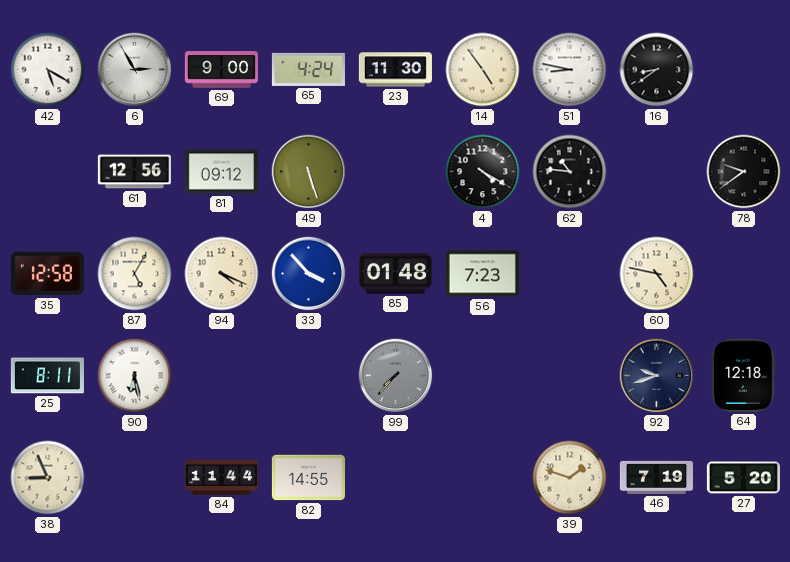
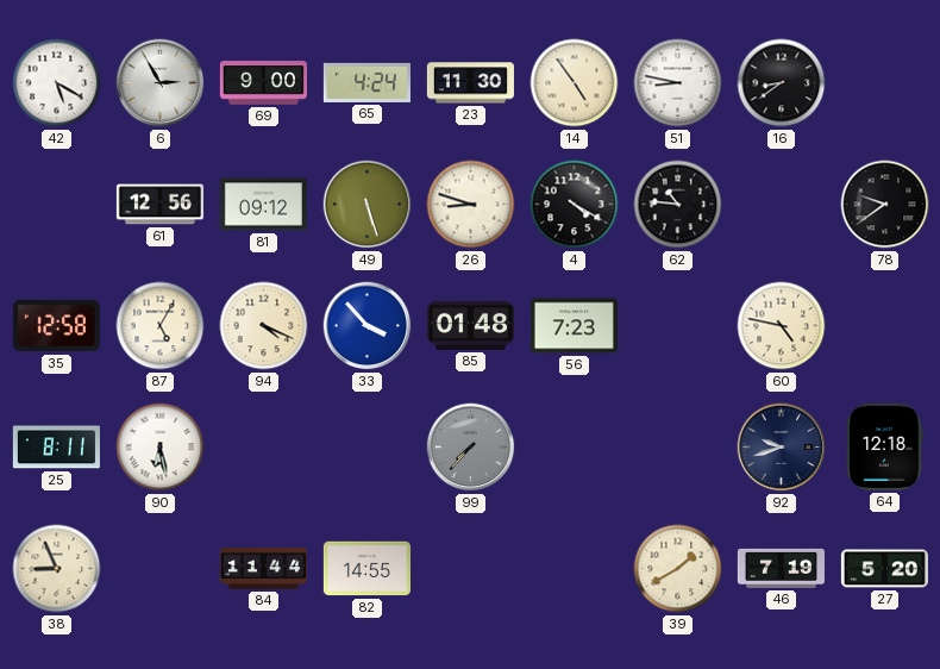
26: none -> 8:48
39: 1:48 -> 1:40
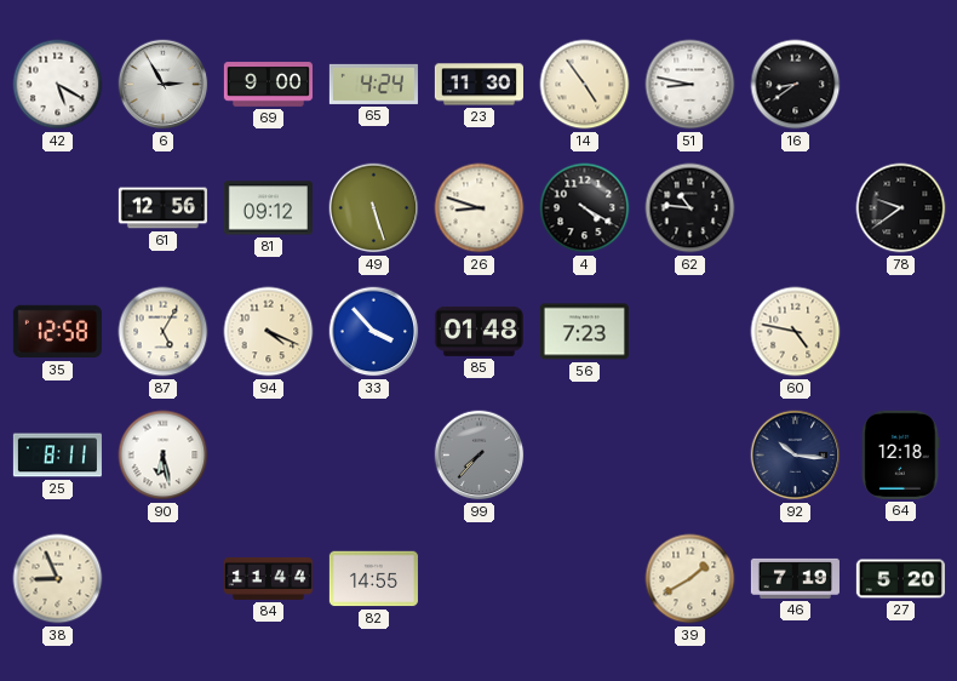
92: 9:42 -> 10:16
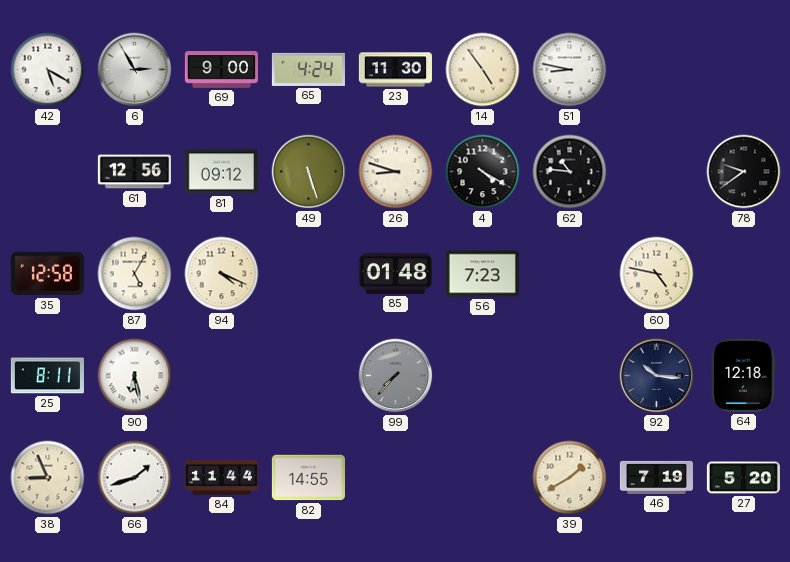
16: 8:39 -> none
33: 3:53 -> none
66: none -> 1:42
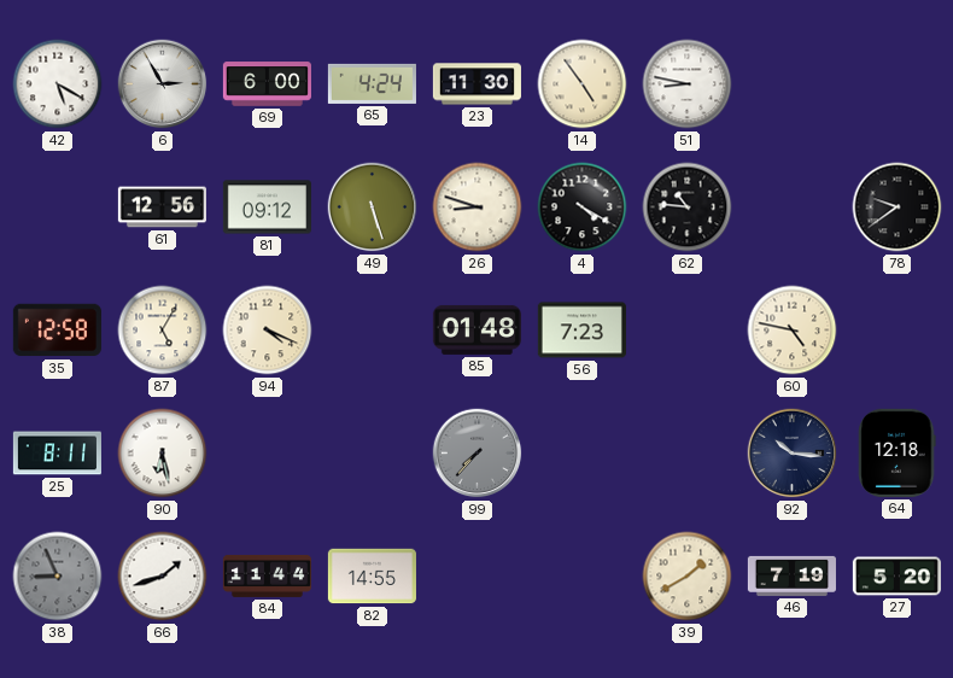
69: 9:00 -> 6:00
38 dial: cream -> grey
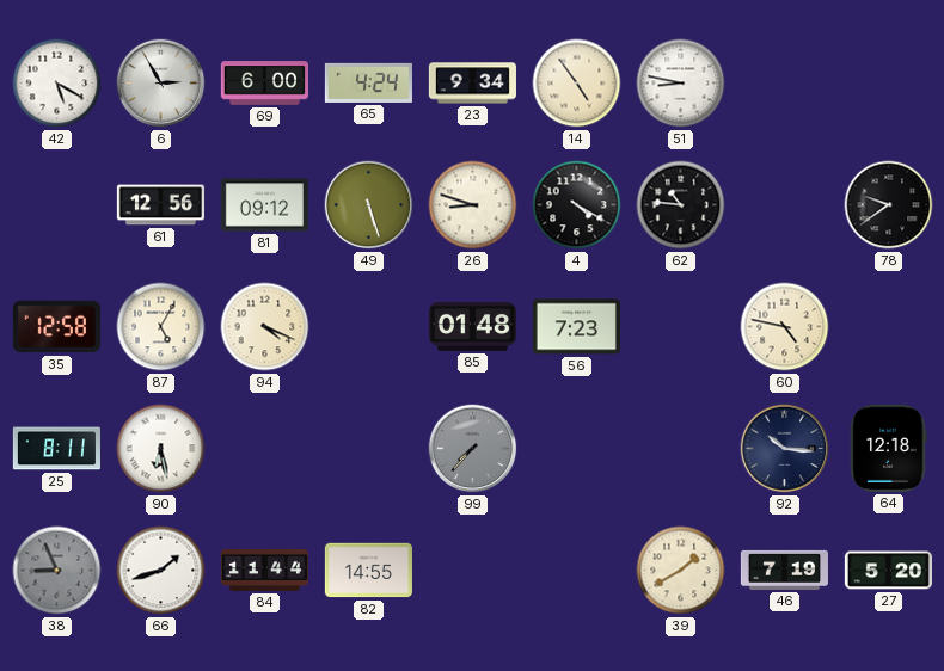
23: 11:30 -> 9:34
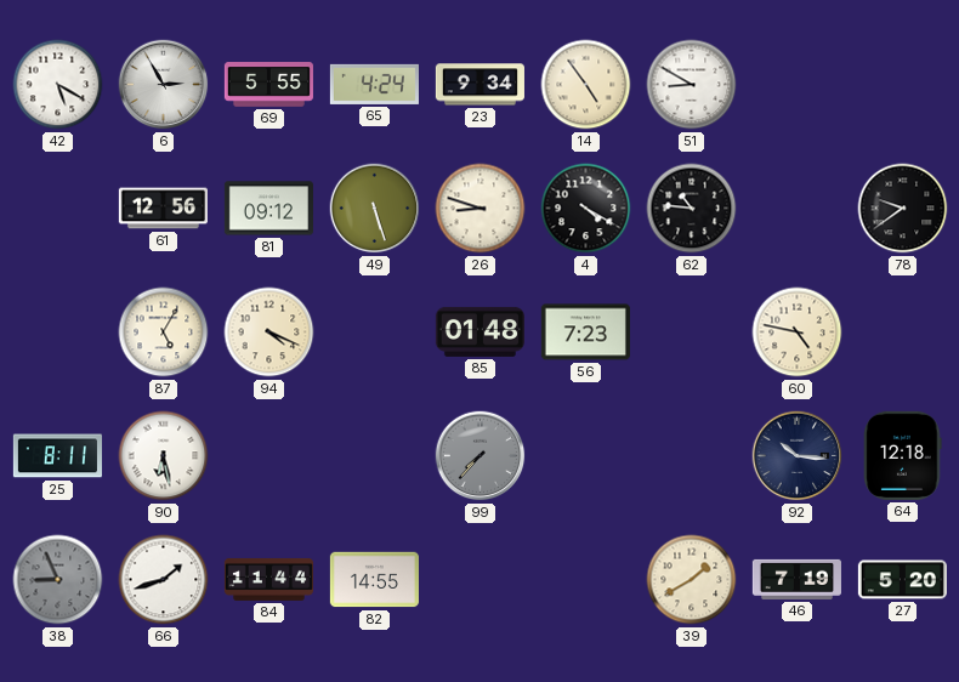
69: 6:00 -> 5:55
51: 8:47 -> 8:50
35: 12:58 -> none
